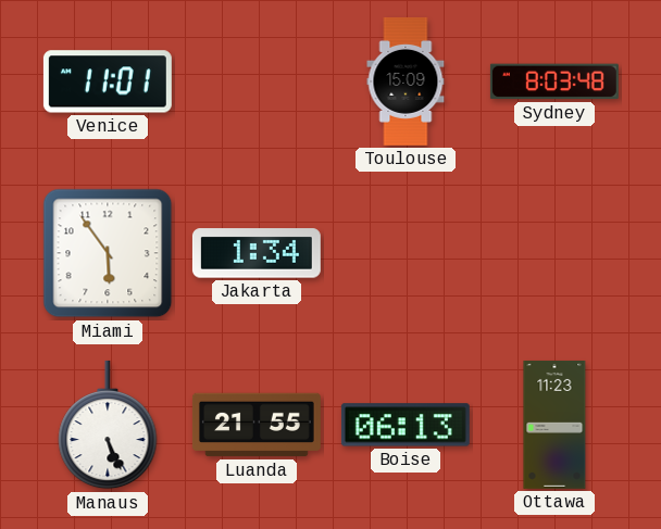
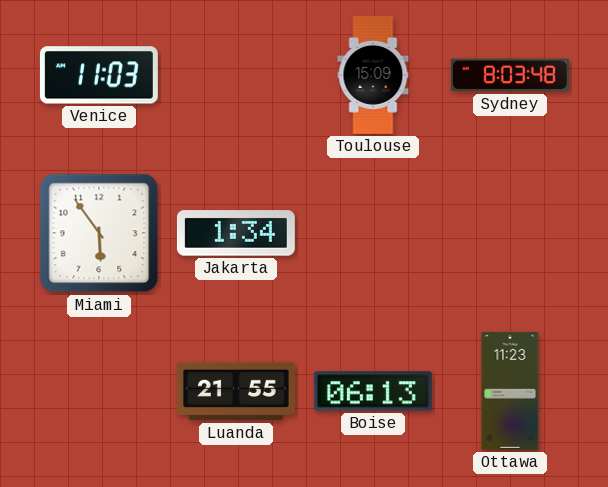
Venice: 11:01 -> 11:03
Manaus: 5:26 -> none
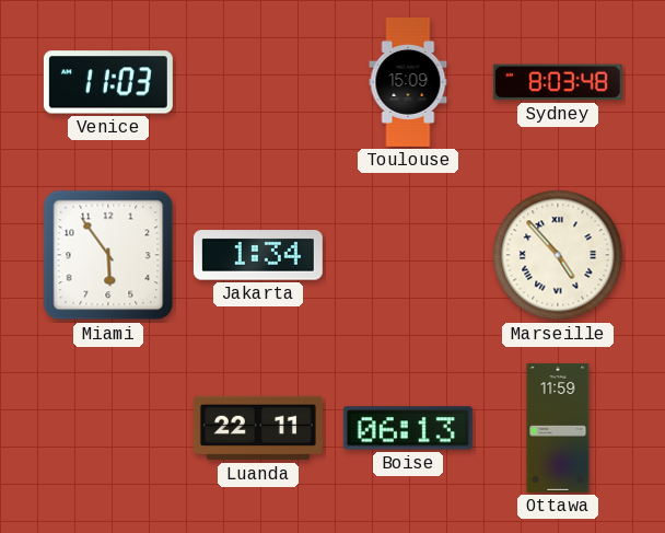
Marseille: none -> 4:53
Luanda: 21:55 -> 22:11
Ottawa: 11:23 -> 11:59
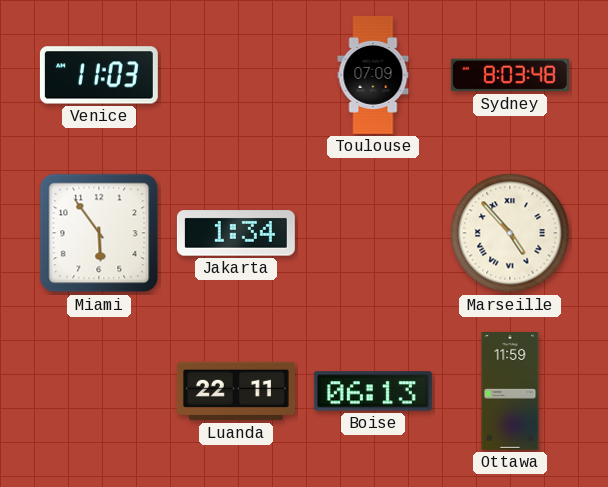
Toulouse: 15:09 -> 07:09
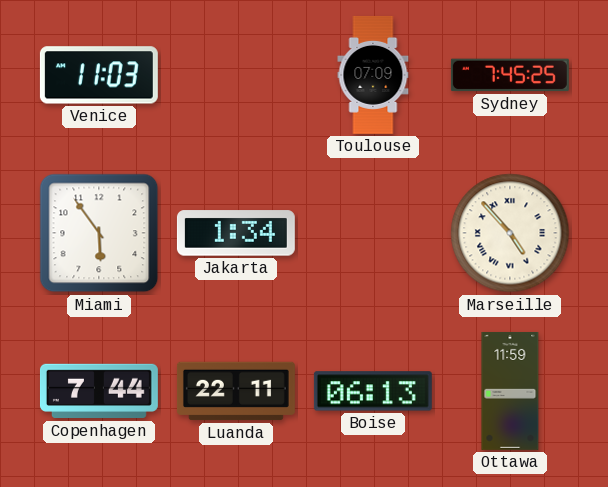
Sydney: 8:03 -> 7:45
Copenhagen: none -> 7:44
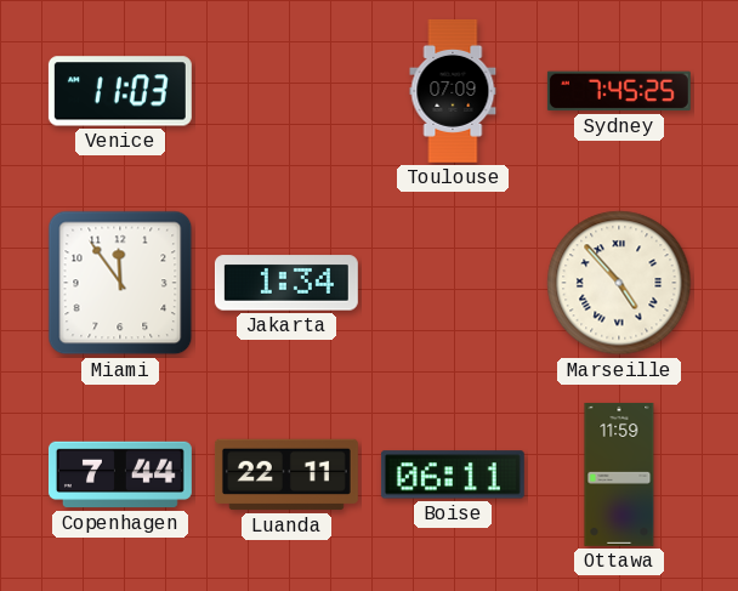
Miami: 5:54 -> 11:54
Boise: 06:13 -> 06:11
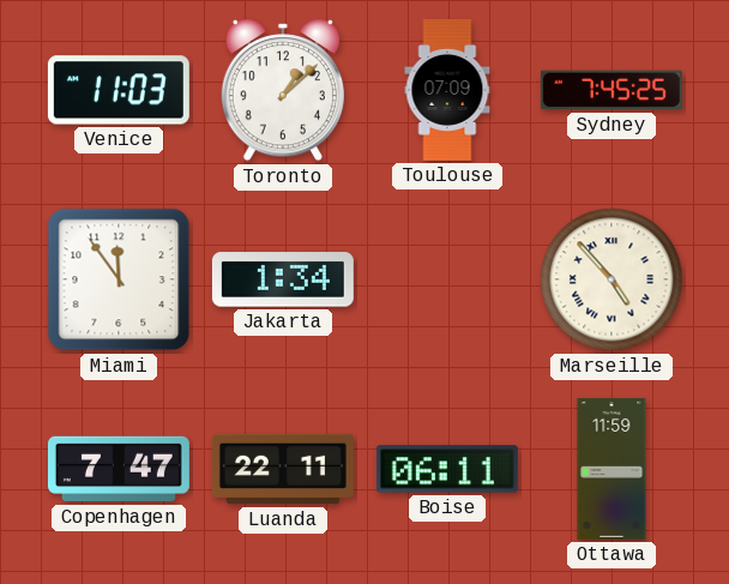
Toronto: none -> 1:08
Copenhagen: 7:44 -> 7:47
